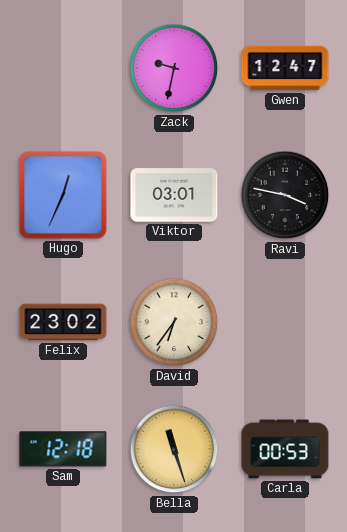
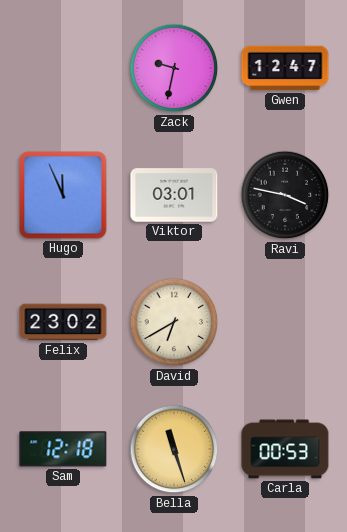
Hugo: 12:34 -> 11:56
David: 6:36 -> 6:40
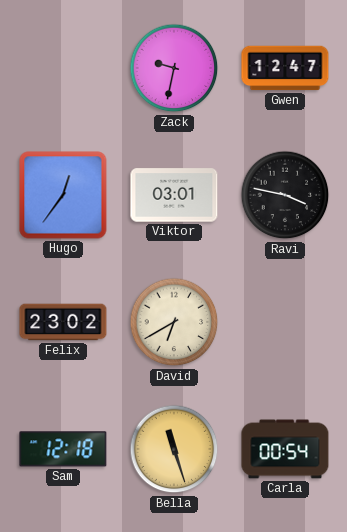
Hugo: 11:56 -> 12:36
Carla: 00:53 -> 00:54
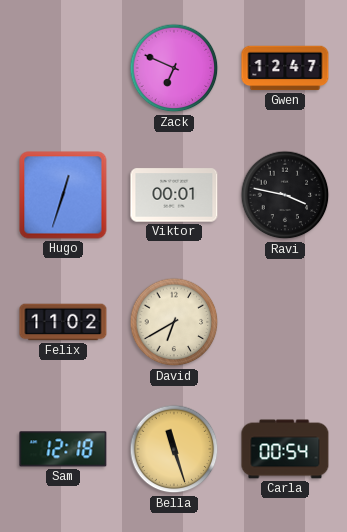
Zack: 9:32 -> 6:49
Hugo: 12:36 -> 12:33
Viktor: 03:01 -> 00:01
Felix: 23:02 -> 11:02
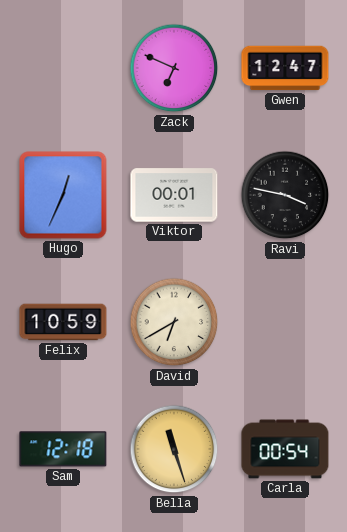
Hugo: 12:33 -> 12:34
Felix: 11:02 -> 10:59
